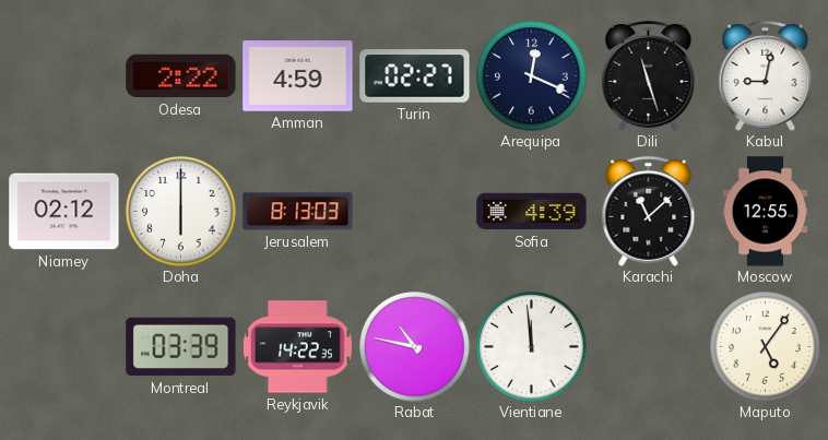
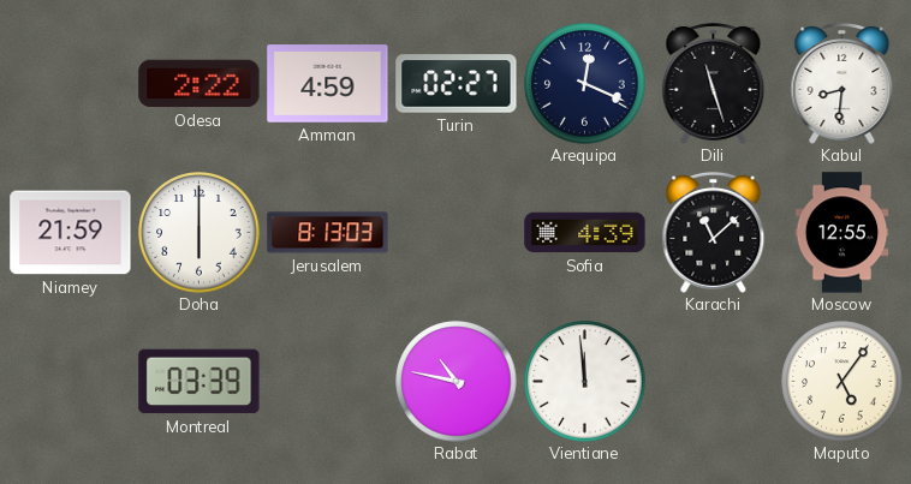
Kabul: 9:02 -> 8:31
Niamey: 02:12 -> 21:59
Reykjavik: 14:22 -> none
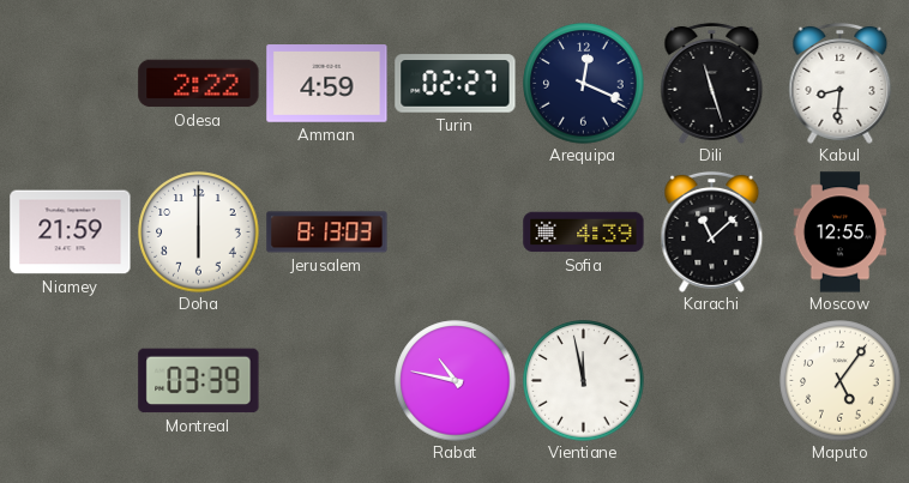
Vientiane: 11:59 -> 11:58
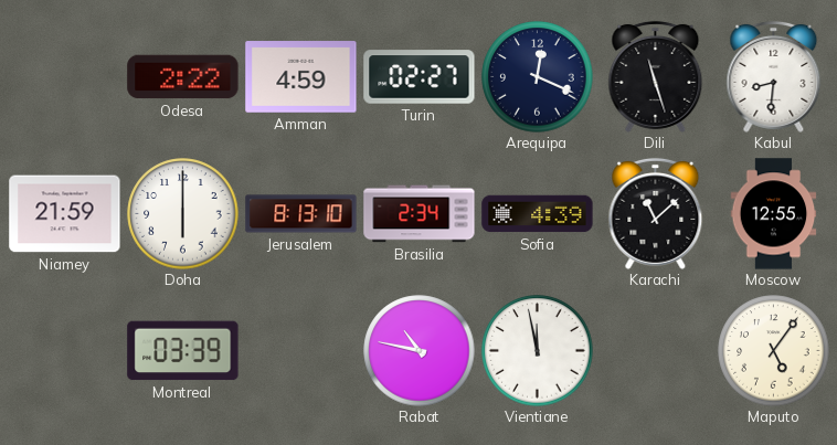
Jerusalem: 8:13:03 -> 8:13:10
Brasilia: none -> 2:34
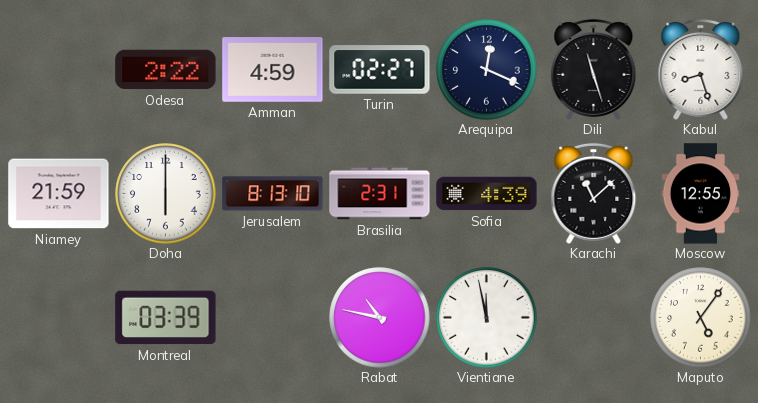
Kabul: 8:31 -> 8:27
Brasilia: 2:34 -> 2:31
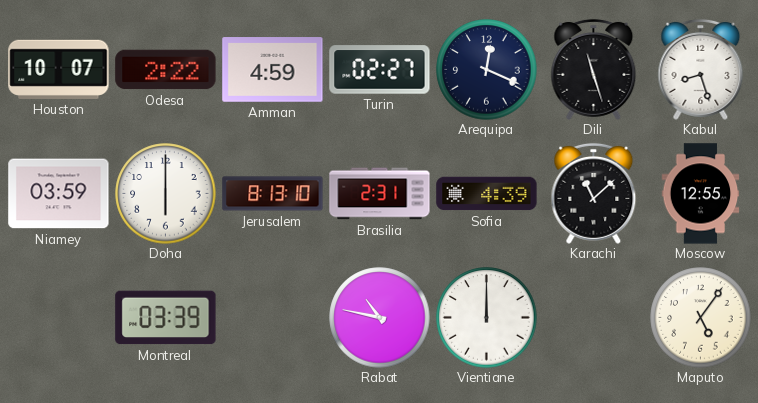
Houston: none -> 10:07
Niamey: 21:59 -> 03:59
Vientiane: 11:58 -> 12:00
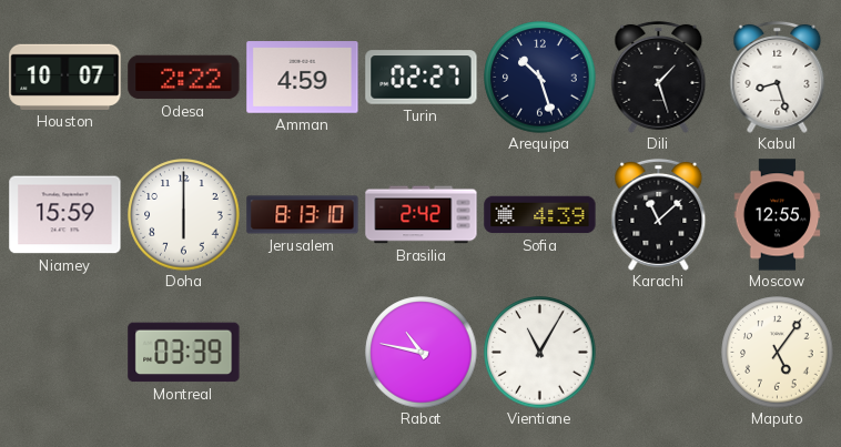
Arequipa: 12:19 -> 10:27
Dili: 11:27 -> 1:27
Niamey: 03:59 -> 15:59
Brasilia: 2:31 -> 2:42
Vientiane: 12:00 -> 11:05
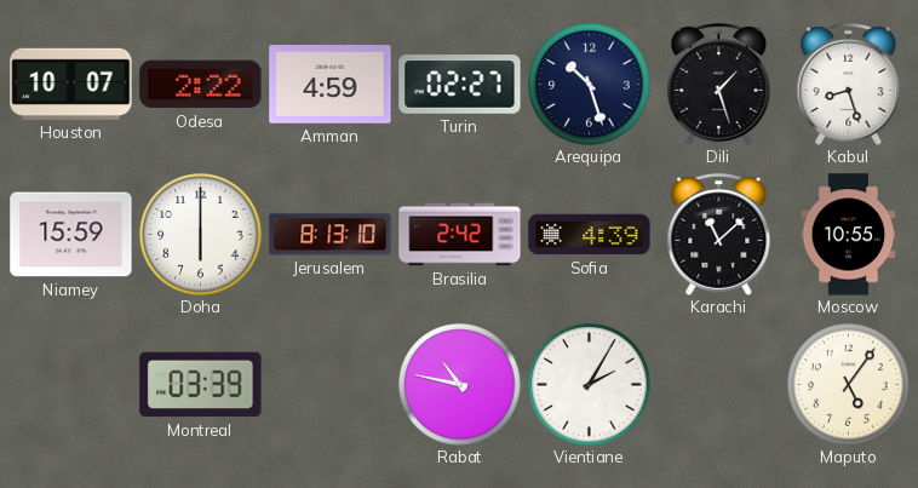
Moscow: 12:55 -> 10:55
Vientiane: 11:05 -> 2:05
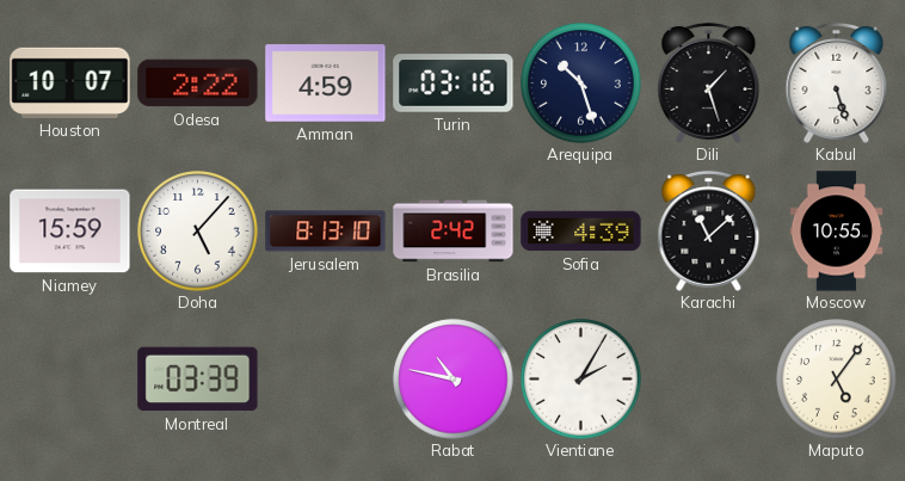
Turin: 02:27 -> 03:16
Kabul: 8:27 -> 5:27
Doha: 6:00 -> 5:07
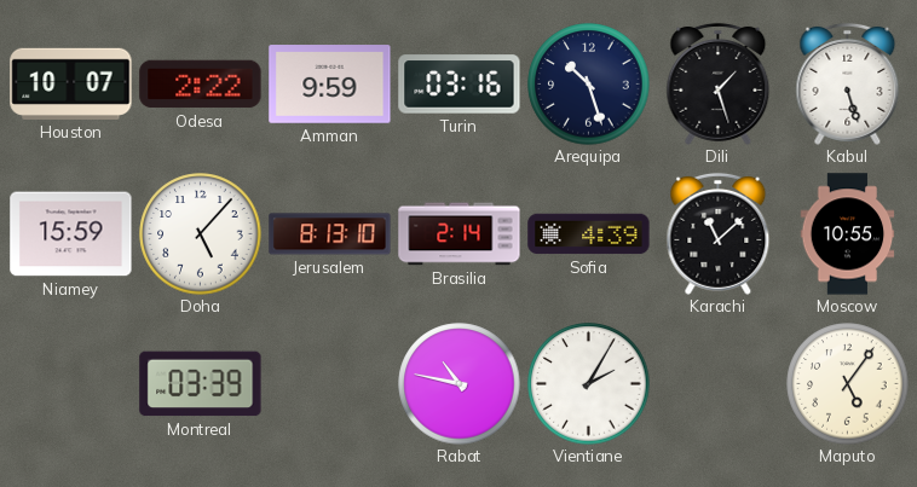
Amman: 4:59 -> 9:59
Brasilia: 2:42 -> 2:14
